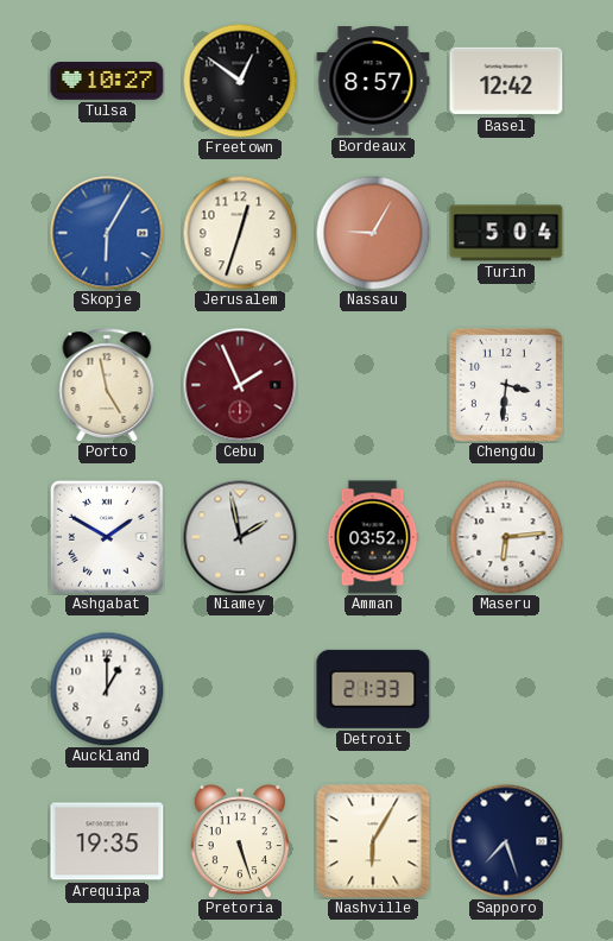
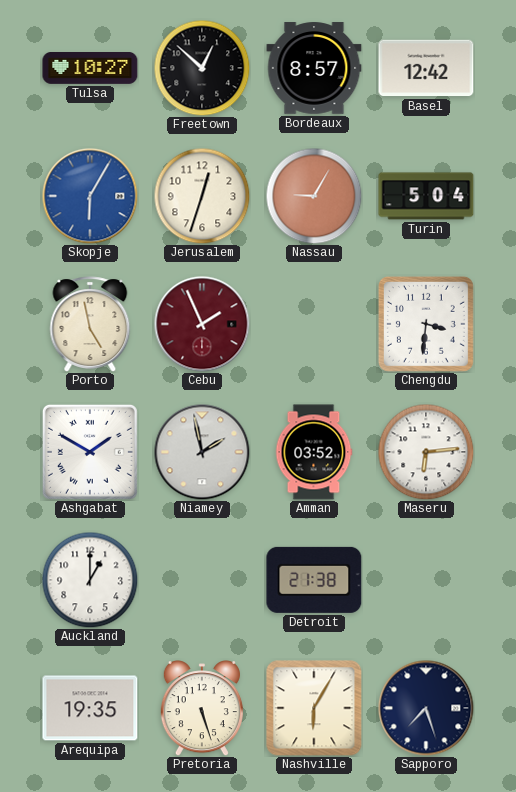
Freetown: 12:51 -> 12:52
Detroit: 21:33 -> 21:38
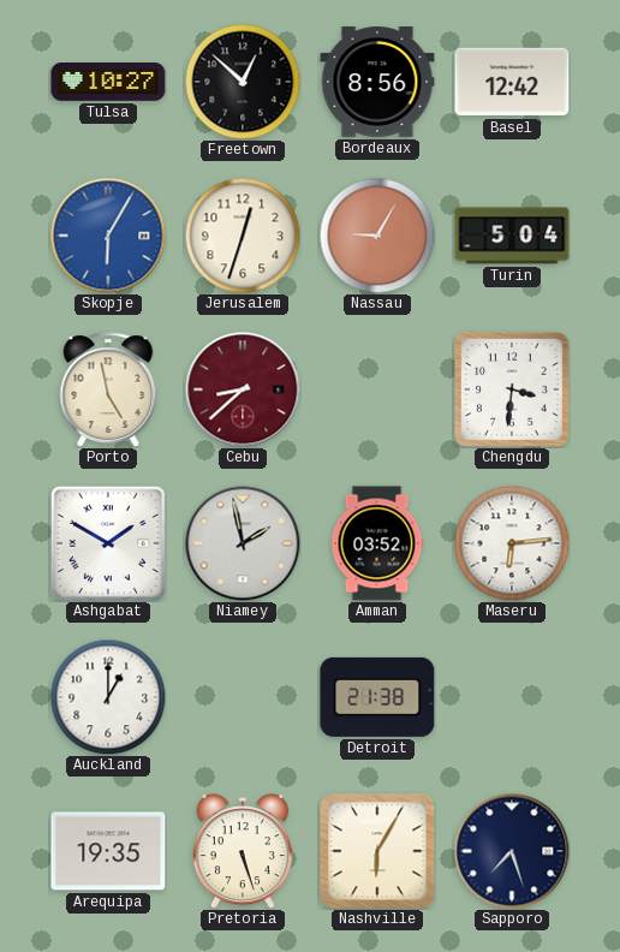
Bordeaux: 8:57 -> 8:56
Cebu: 1:56 -> 8:38
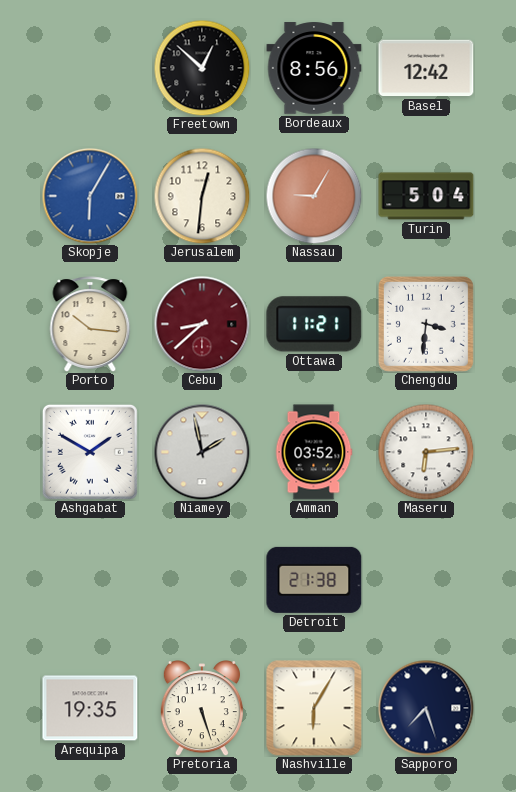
Tulsa: 10:27 -> none
Jerusalem: 12:33 -> 12:31
Porto: 4:58 -> 10:16
Ottawa: none -> 11:21
Auckland: 1:00 -> none
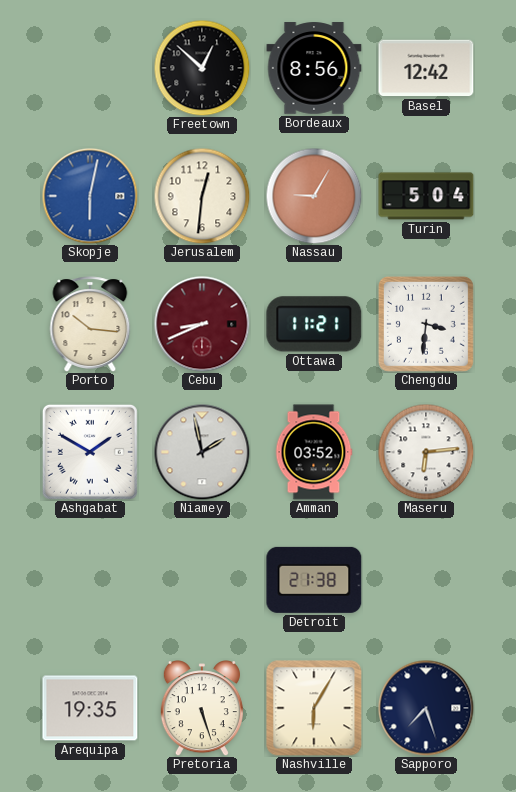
Skopje: 6:05 -> 6:02
Cebu: 8:38 -> 8:41
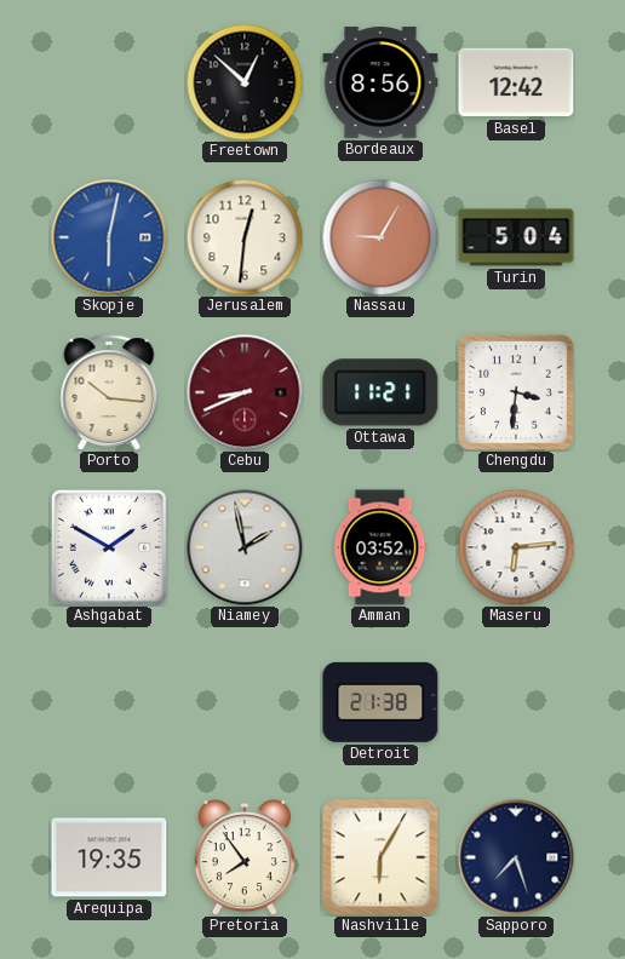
Pretoria: 5:27 -> 7:54
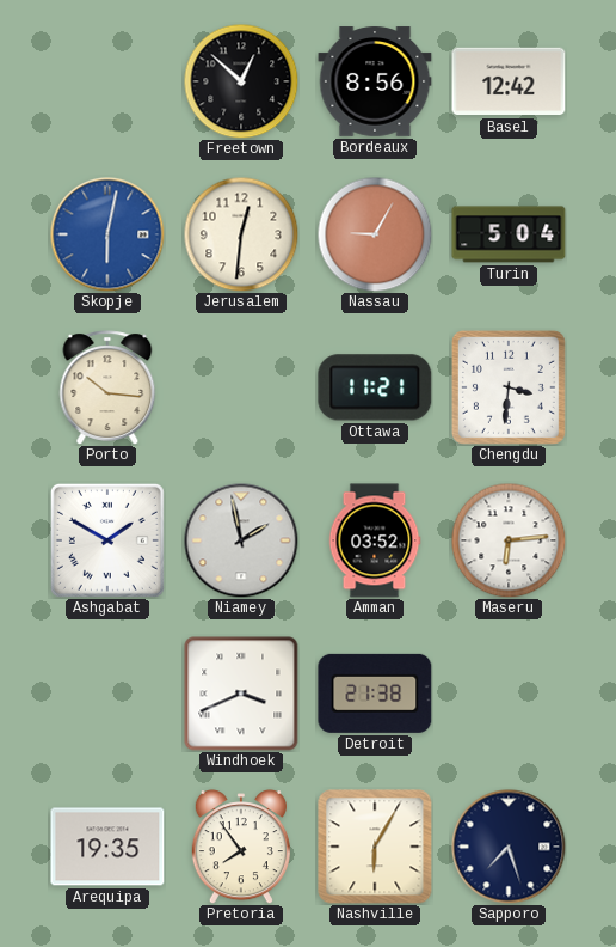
Cebu: 8:41 -> none
Windhoek: none -> 3:41
